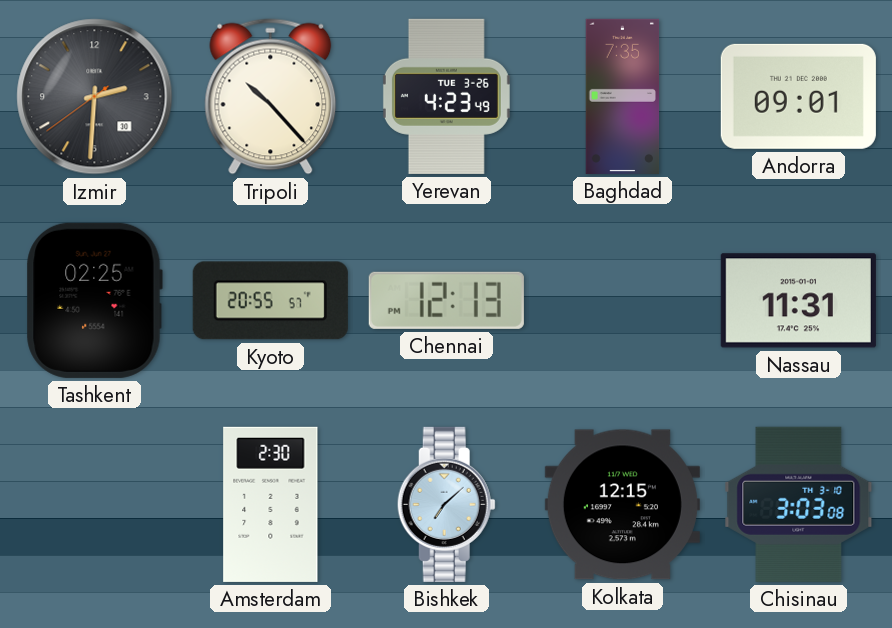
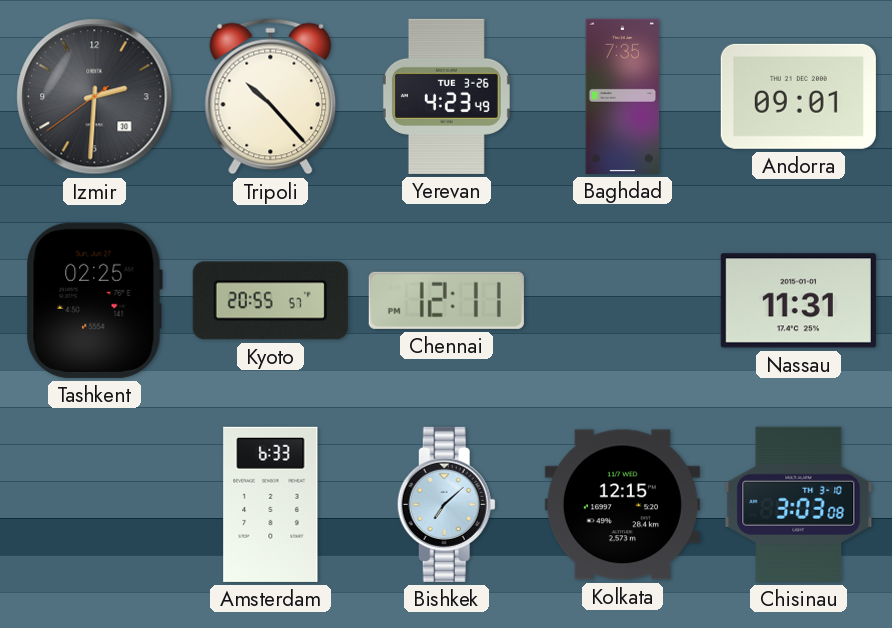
Chennai: 12:13 -> 12:11
Amsterdam: 2:30 -> 6:33
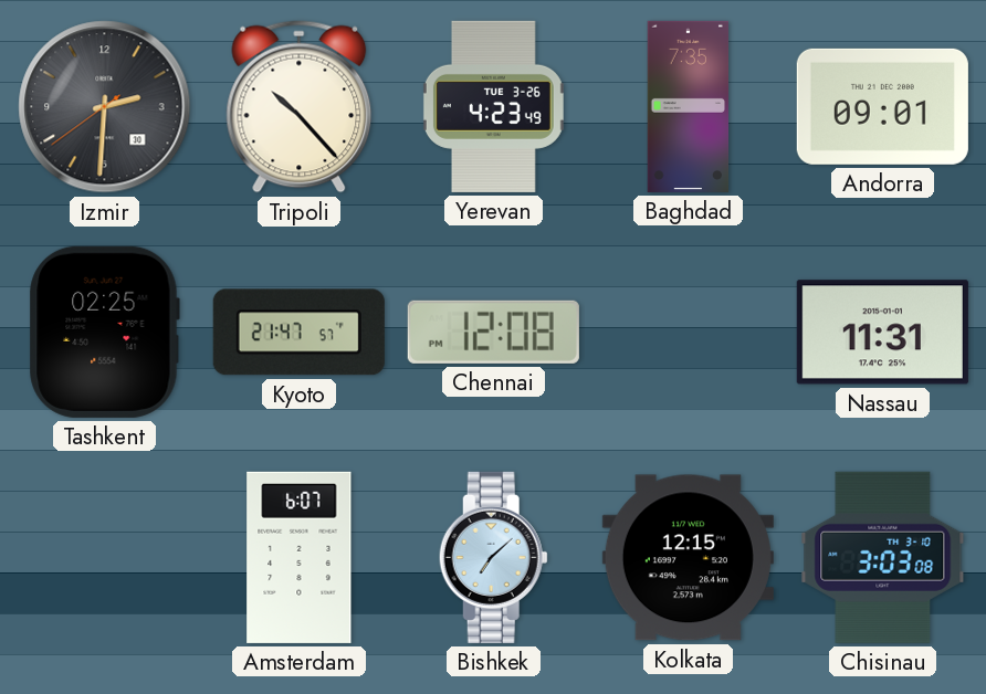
Kyoto: 20:55 -> 21:47
Chennai: 12:11 -> 12:08
Amsterdam: 6:33 -> 6:07
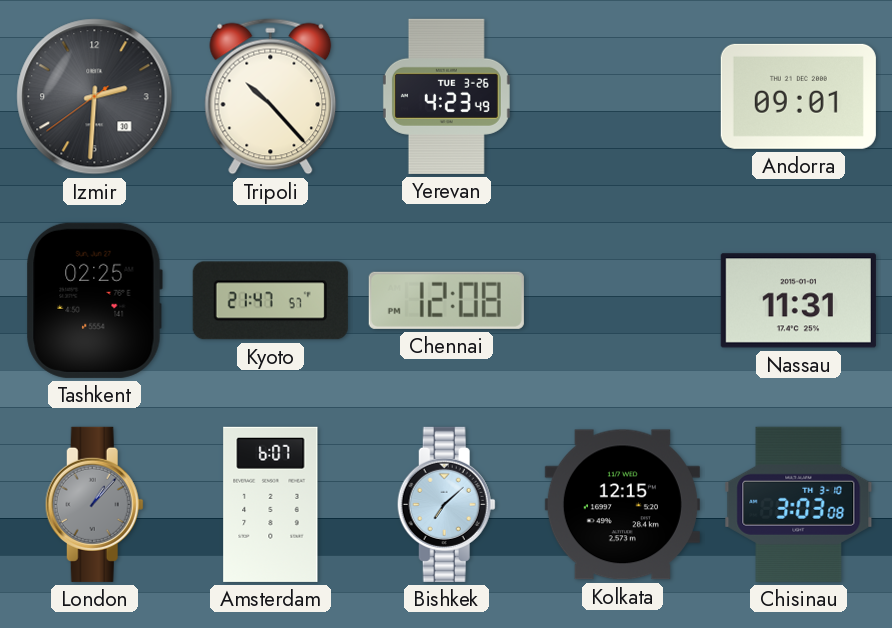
Baghdad: 7:35 -> none
London: none -> 1:07
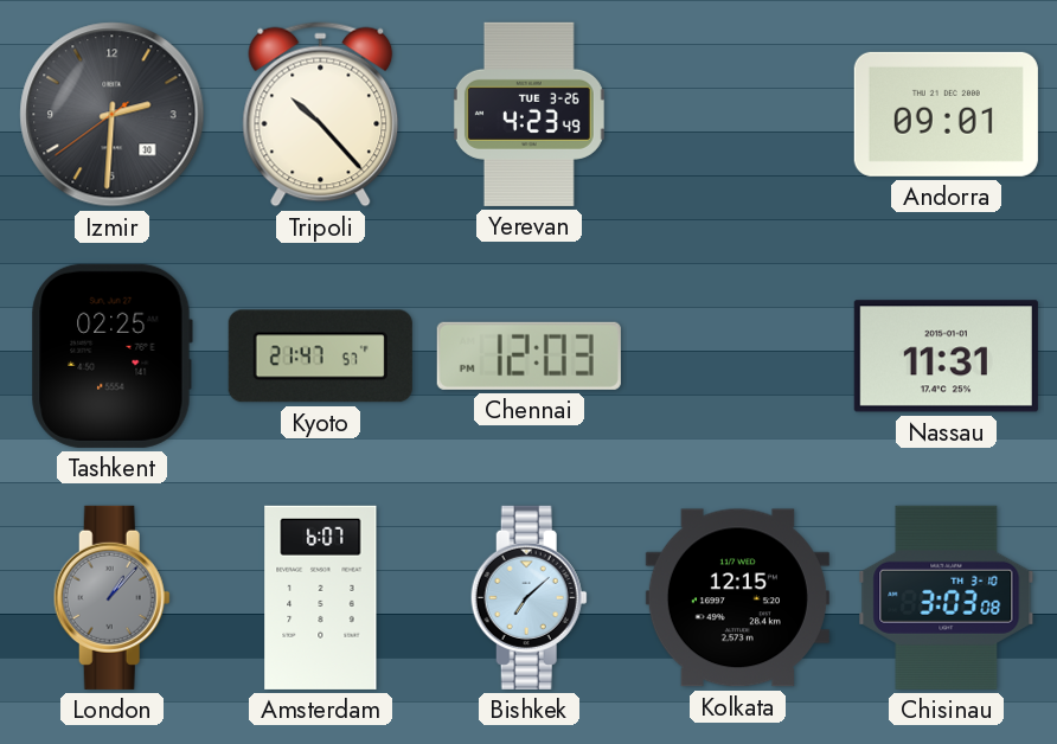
Chennai: 12:08 -> 12:03
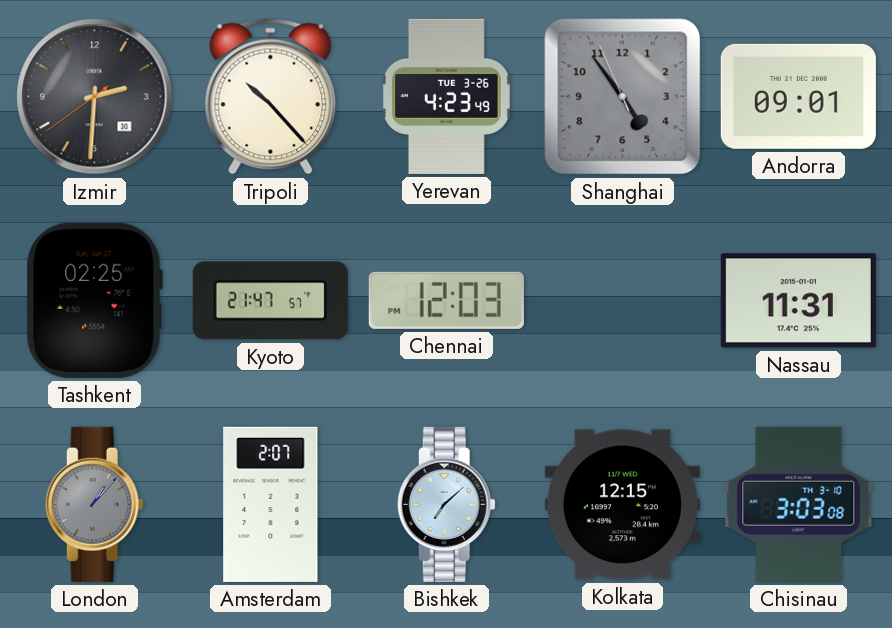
Shanghai: none -> 4:53
Amsterdam: 6:07 -> 2:07
